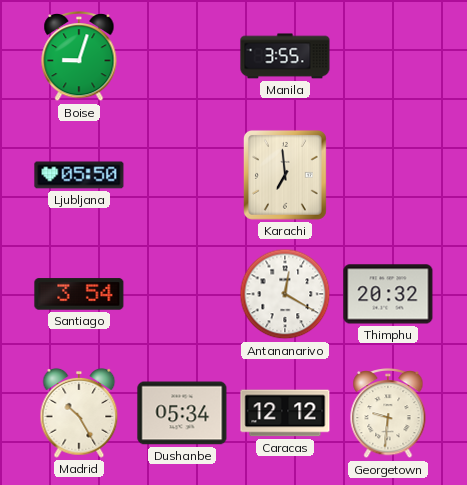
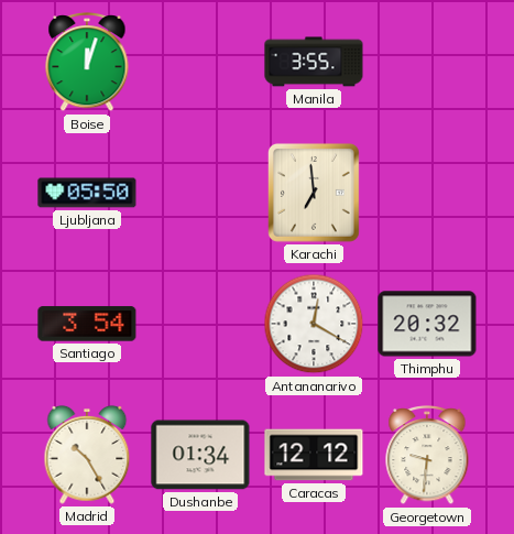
Boise: 9:03 -> 12:03
Dushanbe: 05:34 -> 01:34
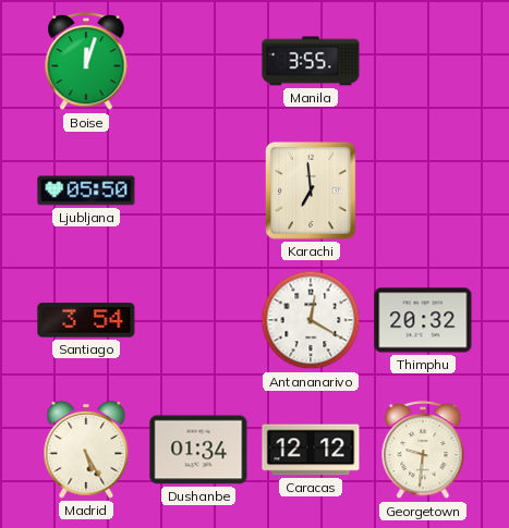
Madrid: 10:25 -> 5:25
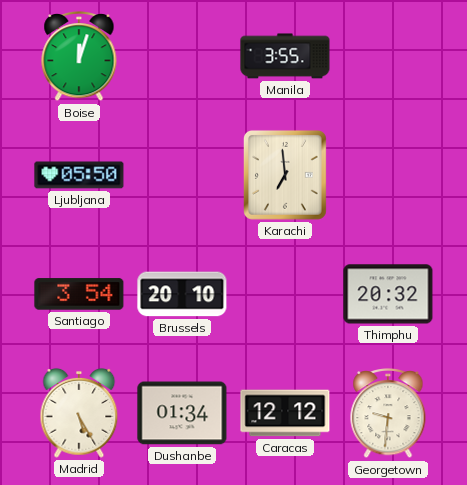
Brussels: none -> 20:10
Antananarivo: 12:20 -> none
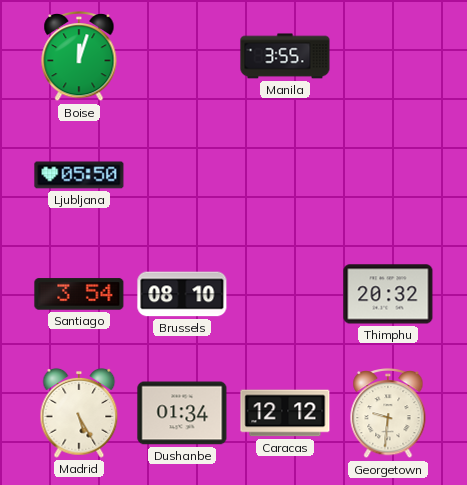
Karachi: 6:59 -> none
Brussels: 20:10 -> 08:10
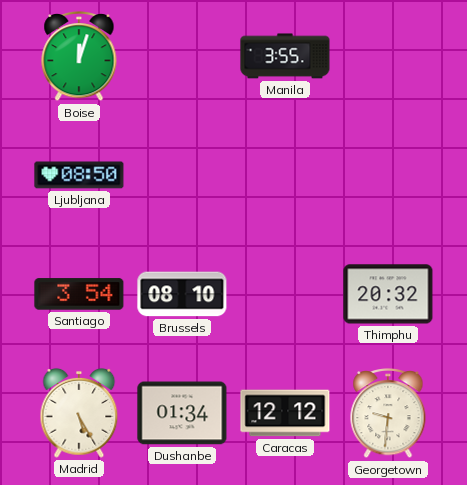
Ljubljana: 05:50 -> 08:50
